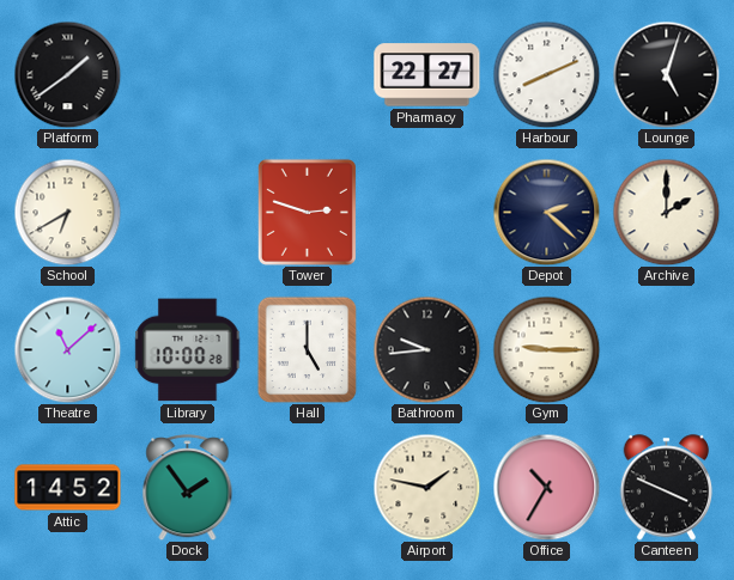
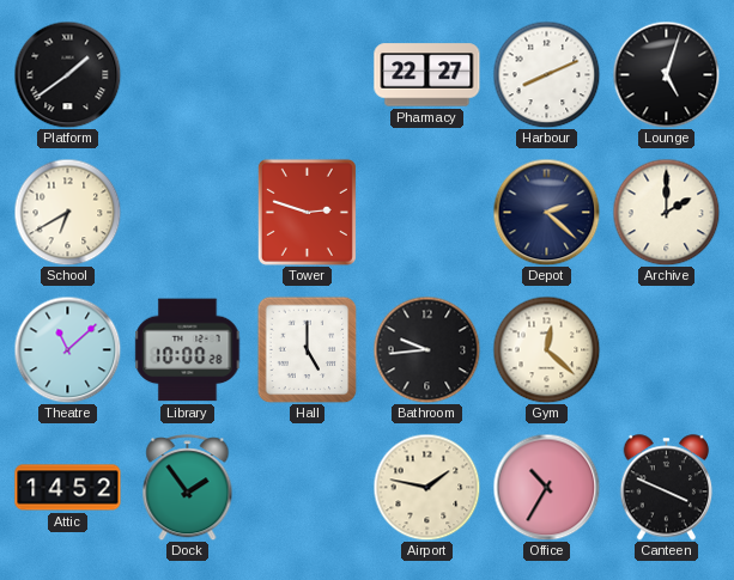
Gym: 9:15 -> 12:22
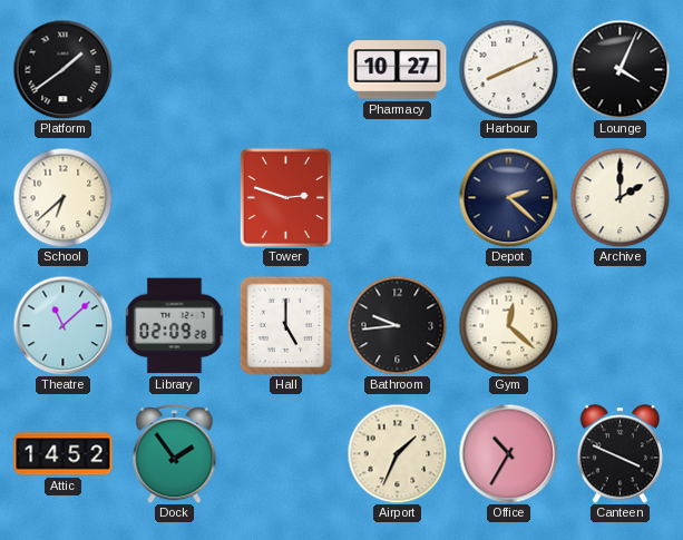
Pharmacy: 22:27 -> 10:27
Lounge: 5:03 -> 4:04
School: 6:40 -> 6:38
Library: 10:00 -> 02:09
Airport: 1:47 -> 1:34
